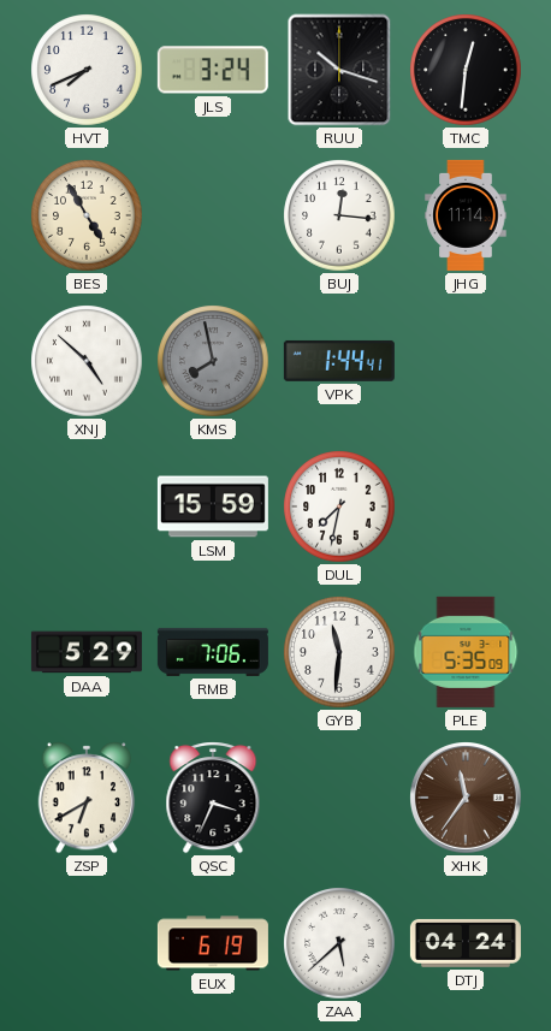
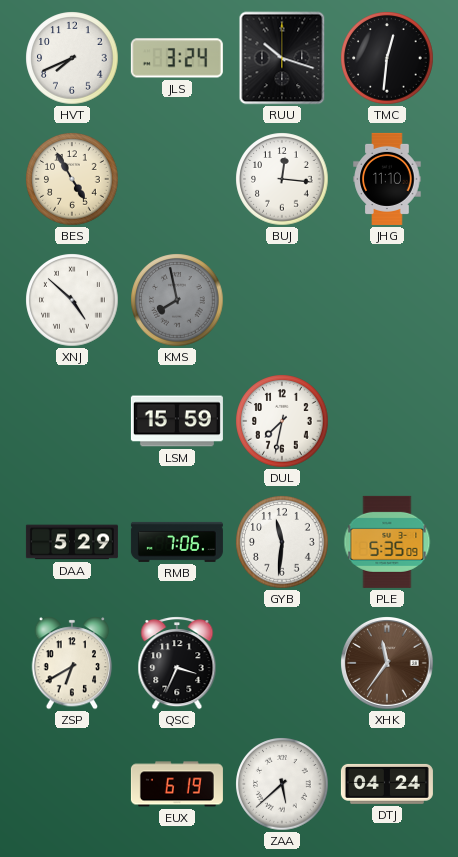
JHG: 11:14 -> 11:10
VPK: 1:44 -> none
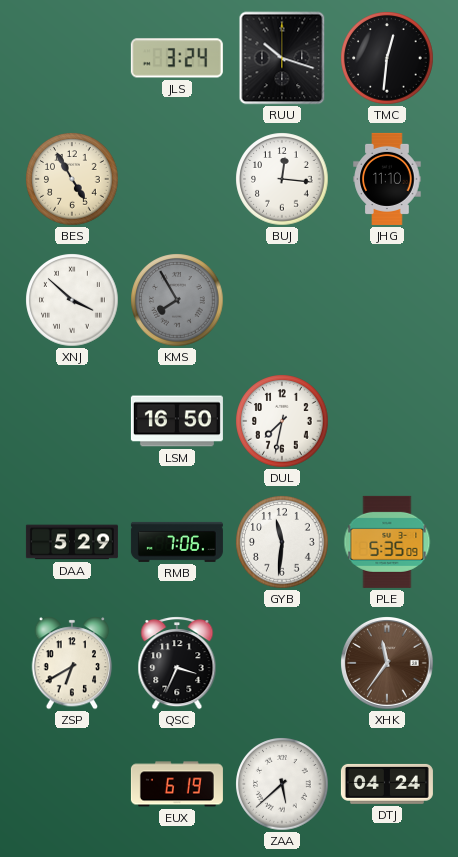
HVT: 7:41 -> none
XNJ: 4:52 -> 3:52
KMS: 7:58 -> 7:55
LSM: 15:59 -> 16:50
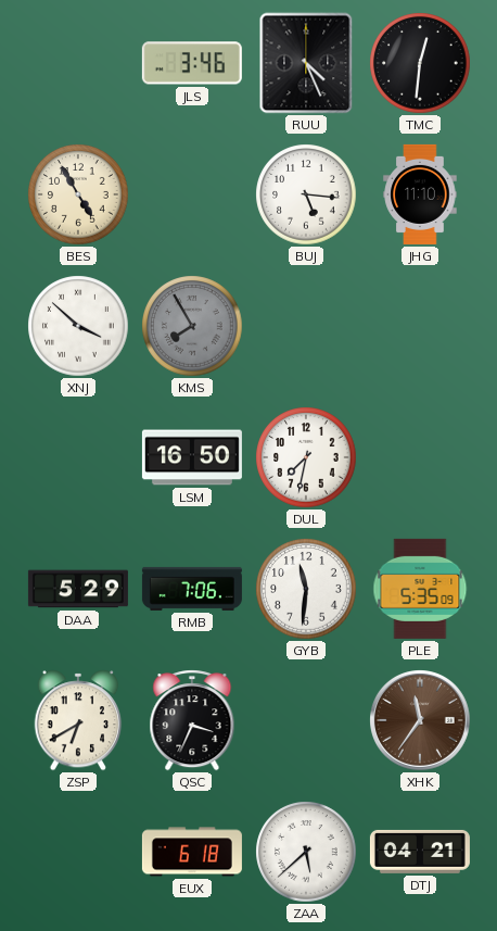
JLS: 3:24 -> 3:46
RUU: 10:18 -> 4:26
BUJ: 12:16 -> 5:16
EUX: 6:19 -> 6:18
DTJ: 04:24 -> 04:21
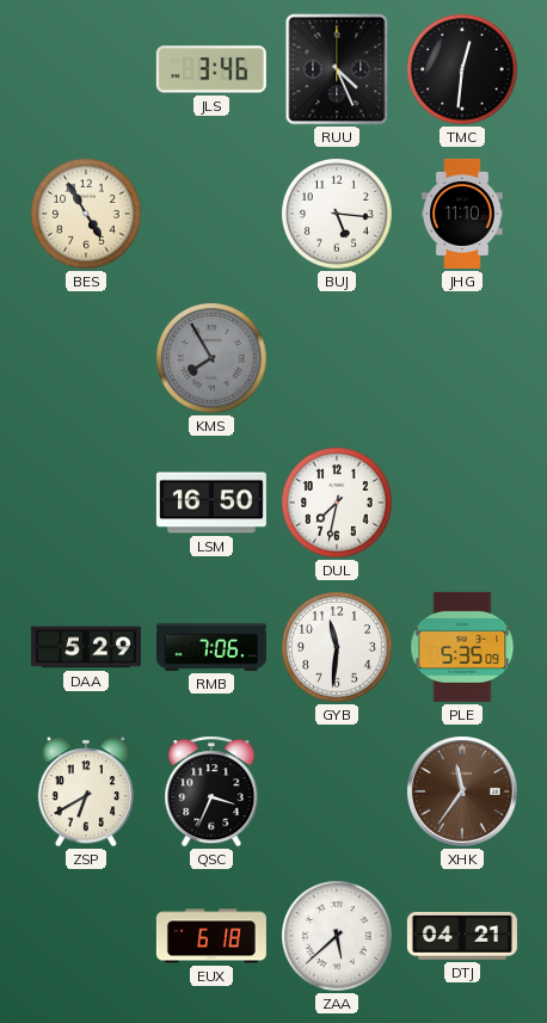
XNJ: 3:52 -> none
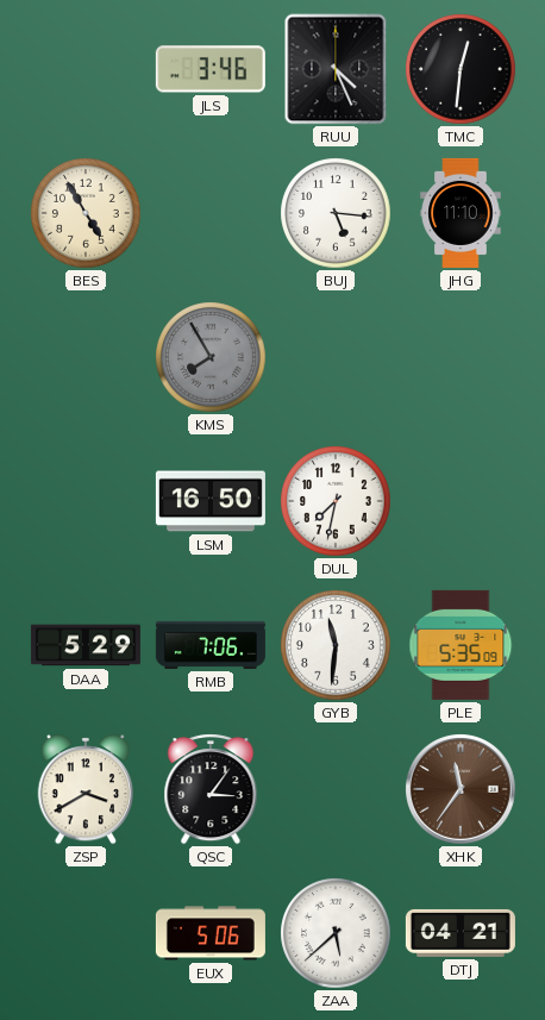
ZSP: 6:40 -> 3:40
QSC: 3:34 -> 3:06
EUX: 6:18 -> 5:06
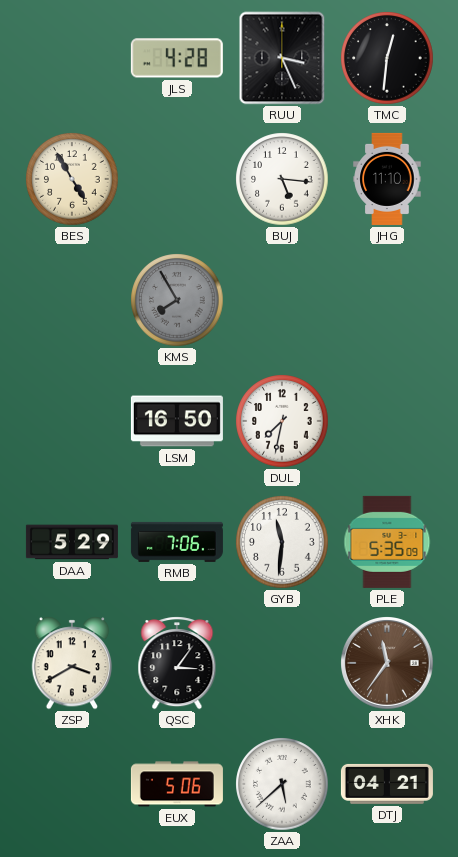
JLS: 3:46 -> 4:28
RUU: 4:26 -> 3:26
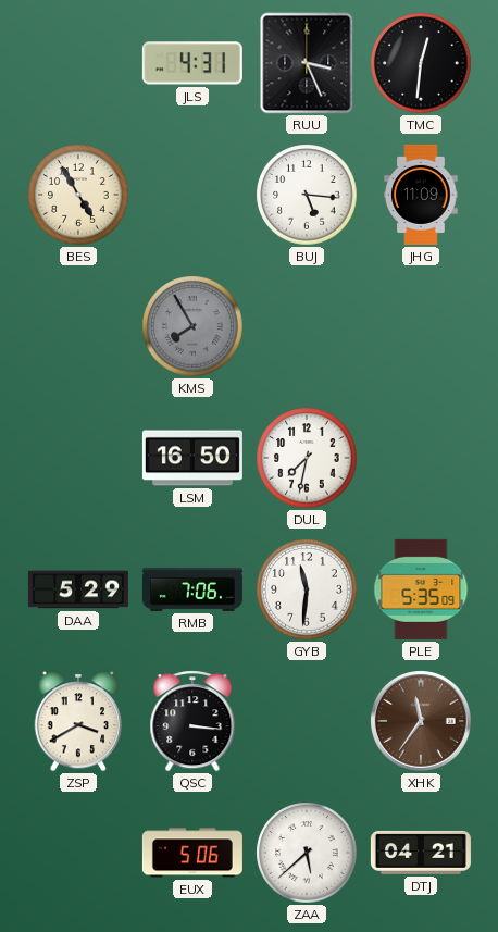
JLS: 4:28 -> 4:31
JHG: 11:10 -> 11:09
QSC: 3:06 -> 3:16
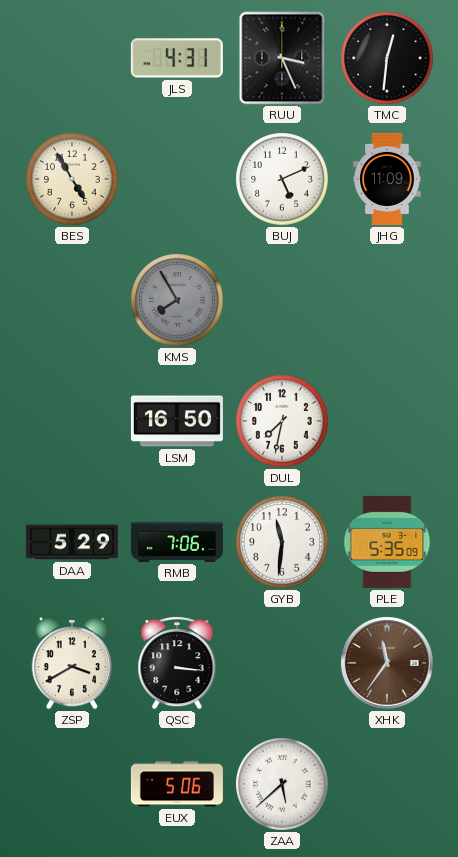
BUJ: 5:16 -> 5:11
DTJ: 04:21 -> none
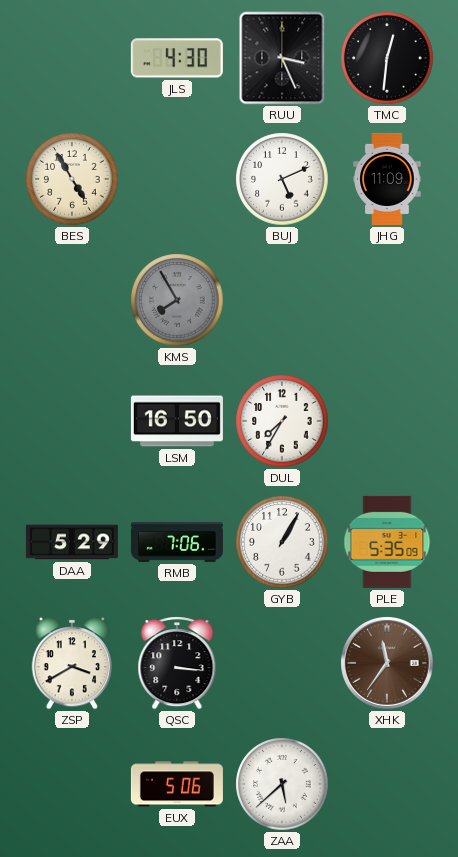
JLS: 4:31 -> 4:30
DUL: 7:32 -> 7:35
GYB: 11:31 -> 1:05
